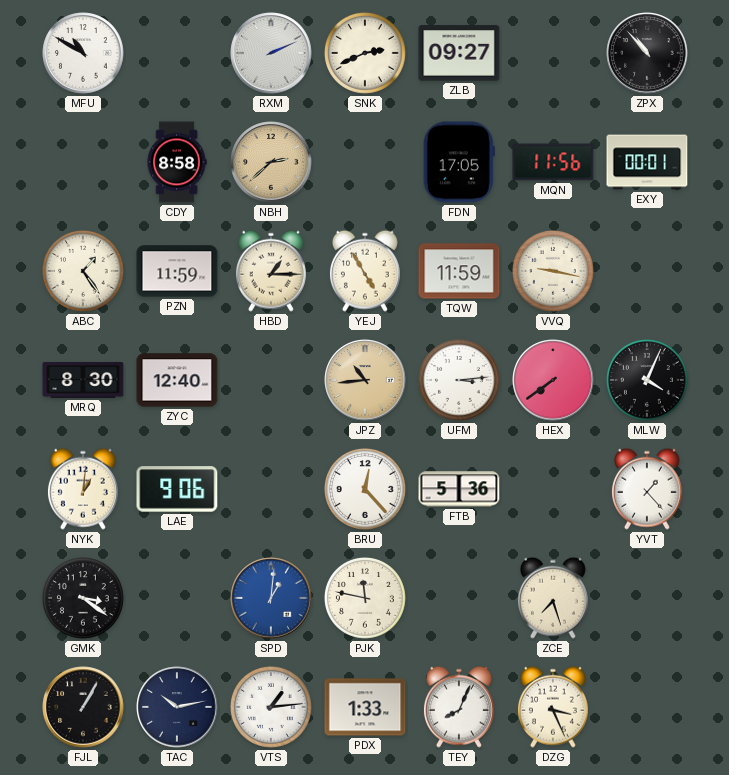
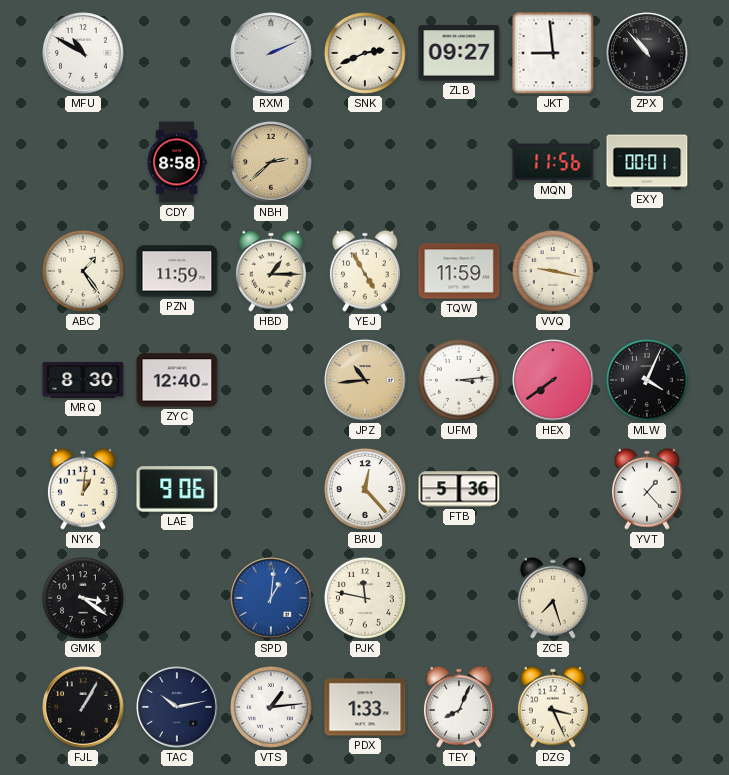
JKT: none -> 8:59
FDN: 17:05 -> none
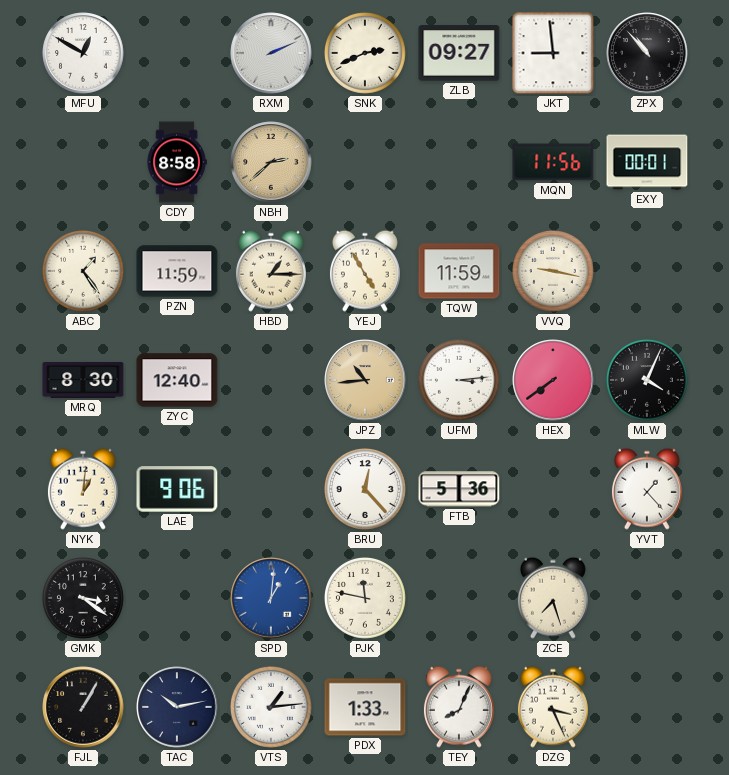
MFU: 10:50 -> 12:50
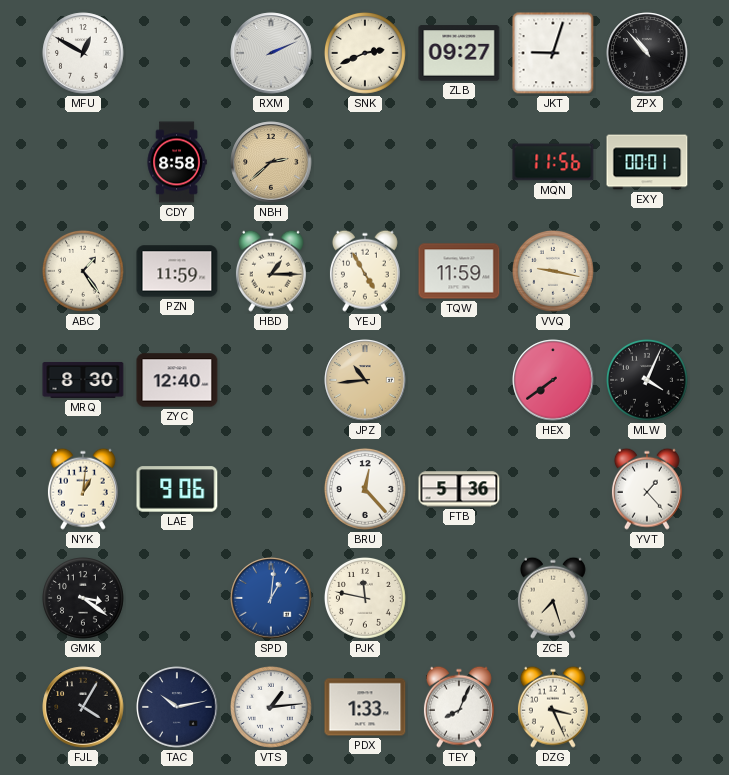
JKT: 8:59 -> 9:03
UFM: 3:14 -> none
FJL: 1:05 -> 4:05
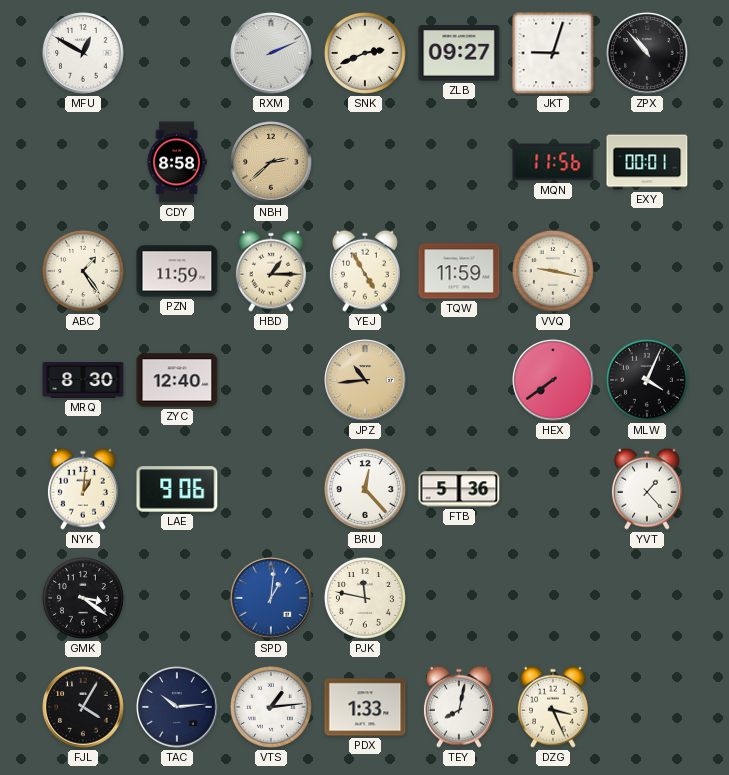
ZCE: 7:27 -> none
TAC: 10:13 -> 10:14
TEY: 8:04 -> 8:02
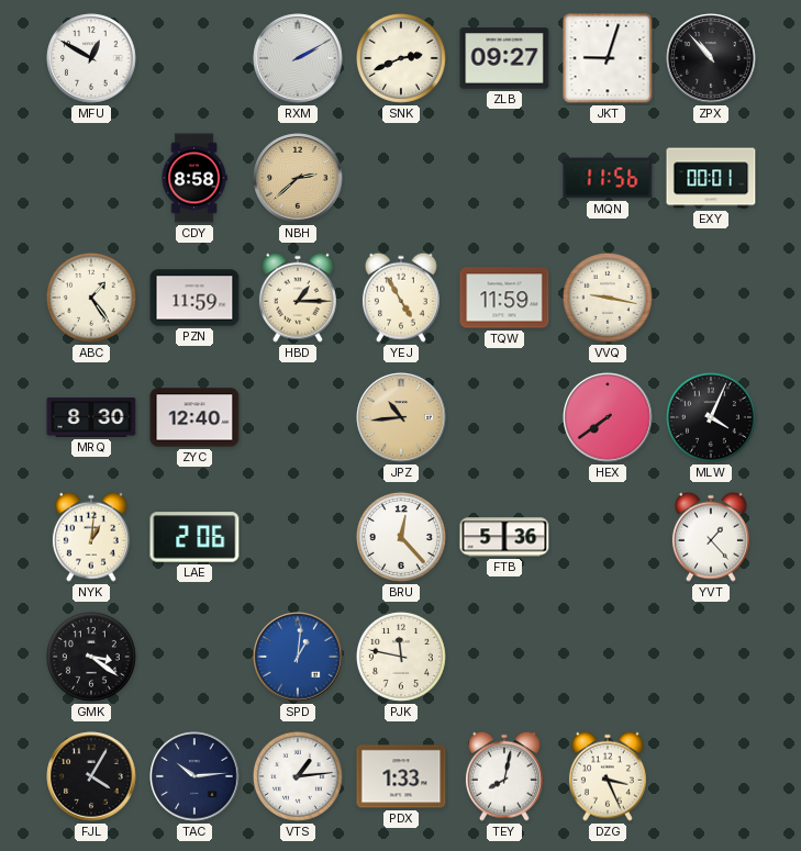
RXM: 2:11 -> 2:10
LAE: 9:06 -> 2:06
